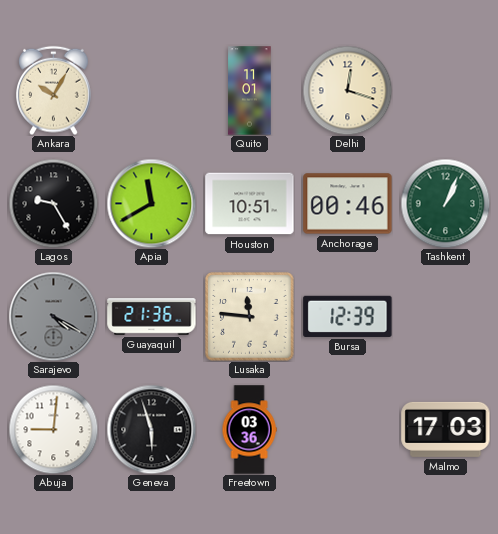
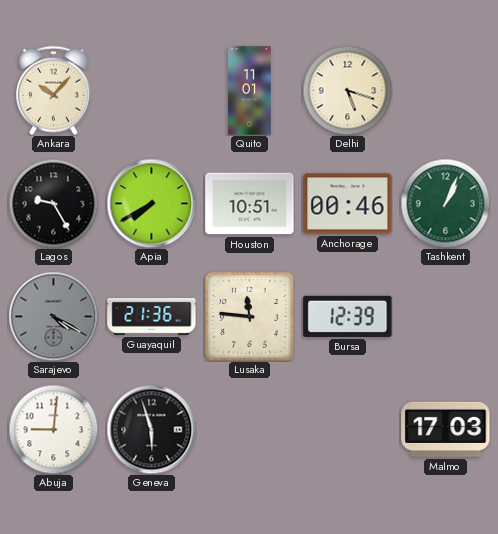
Ankara: 10:05 -> 10:07
Delhi: 12:18 -> 5:18
Apia: 11:40 -> 7:40
Freetown: 03:36 -> none
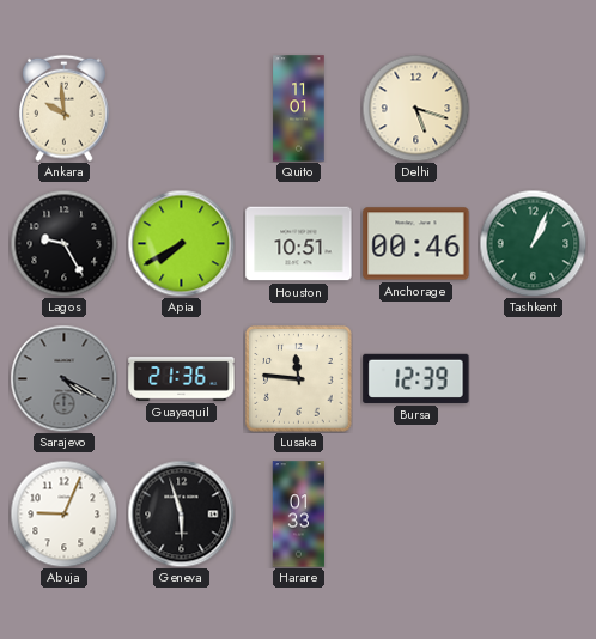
Ankara: 10:07 -> 9:59
Abuja: 9:01 -> 9:04
Harare: none -> 01:33
Malmo: 17:03 -> none
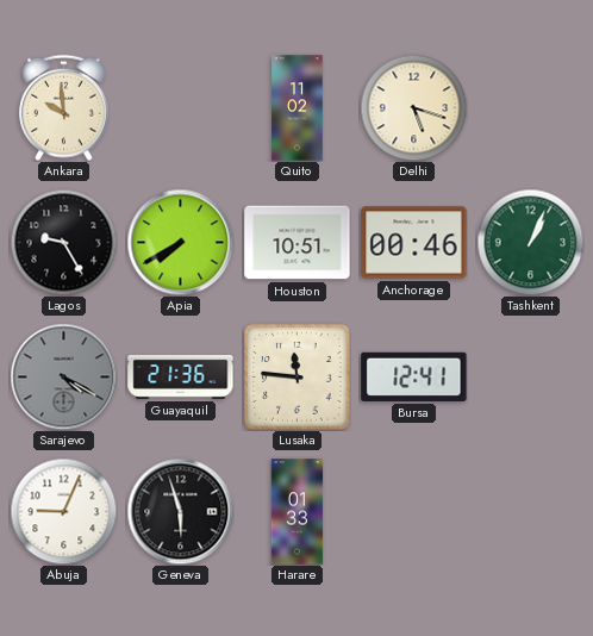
Quito: 11:01 -> 11:02
Bursa: 12:39 -> 12:41
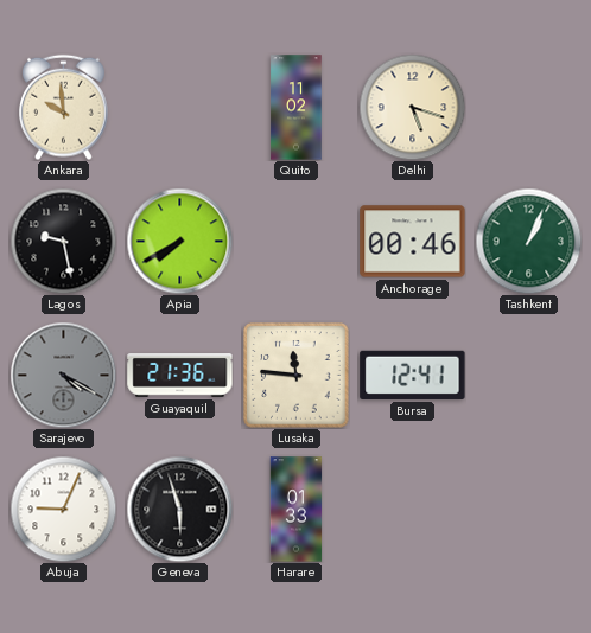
Lagos: 9:25 -> 9:28
Houston: 10:51 -> none
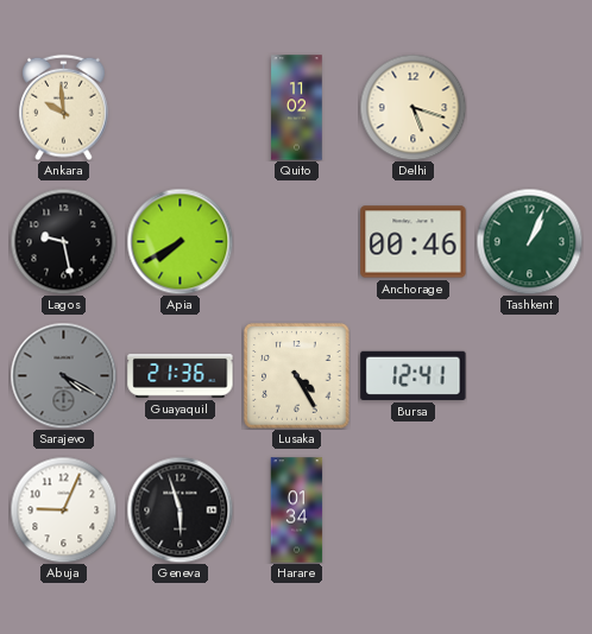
Lusaka: 11:46 -> 4:25
Harare: 01:33 -> 01:34
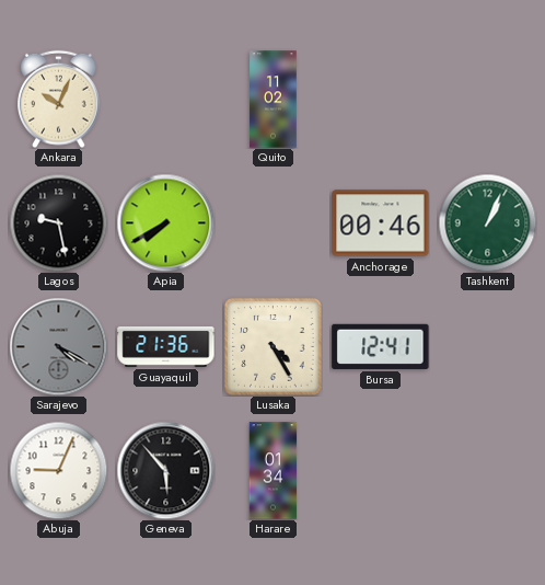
Ankara: 9:59 -> 10:04
Delhi: 5:18 -> none
Geneva: 5:57 -> 5:53
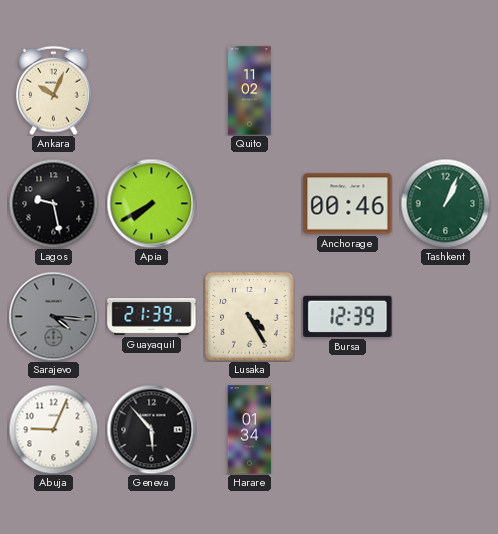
Sarajevo: 4:20 -> 4:16
Guayaquil: 21:36 -> 21:39
Bursa: 12:41 -> 12:39
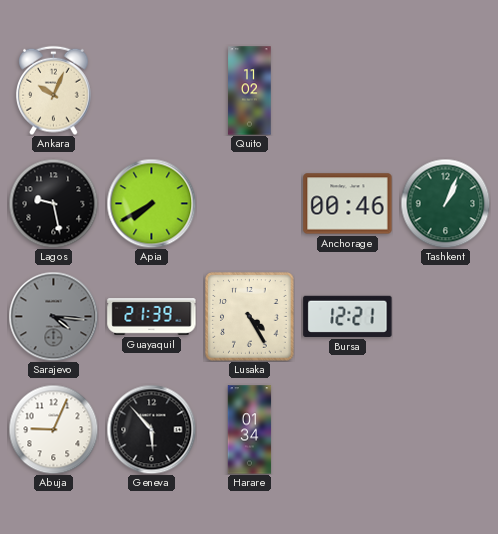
Bursa: 12:39 -> 12:21
